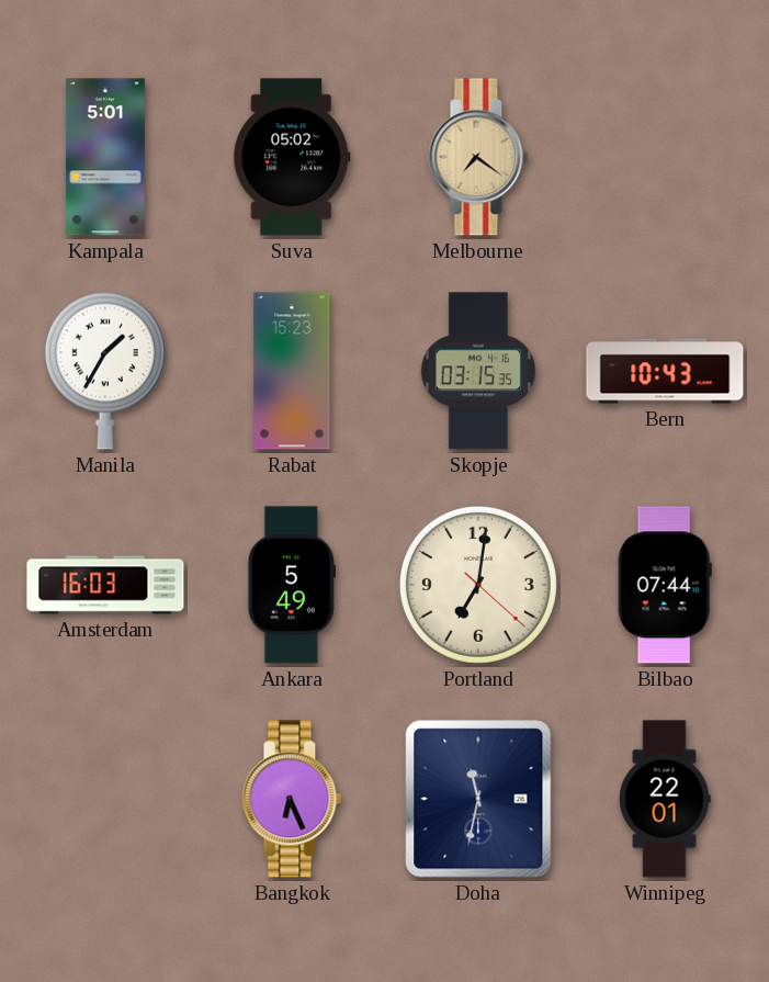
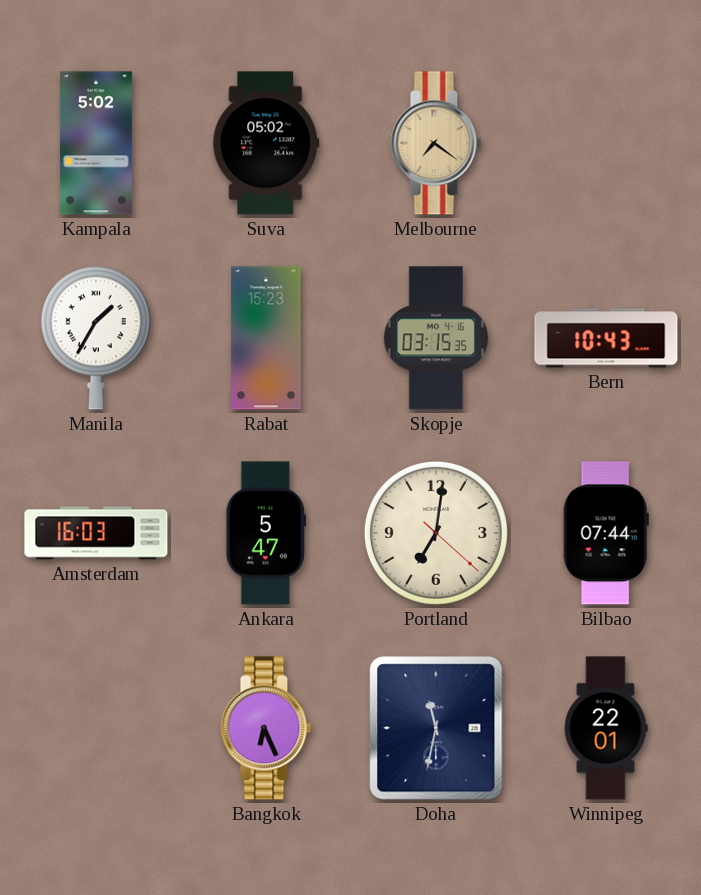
Kampala: 5:01 -> 5:02
Ankara: 5:49 -> 5:47
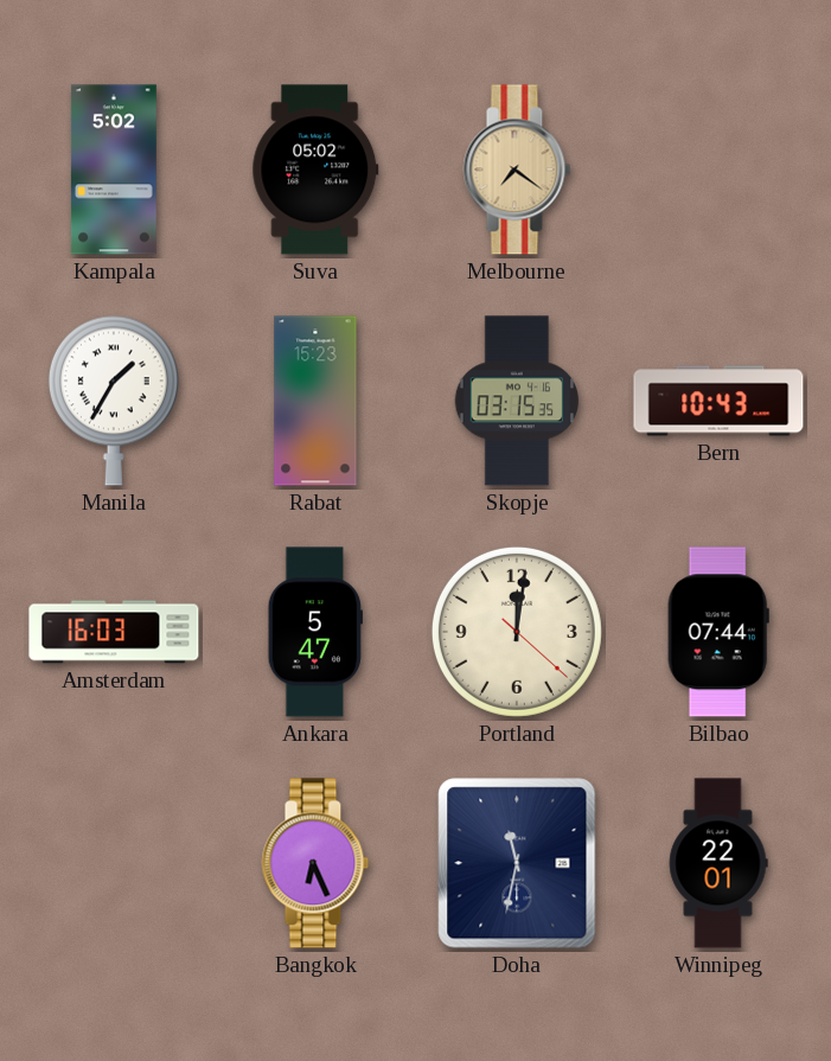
Portland: 7:01 -> 12:01
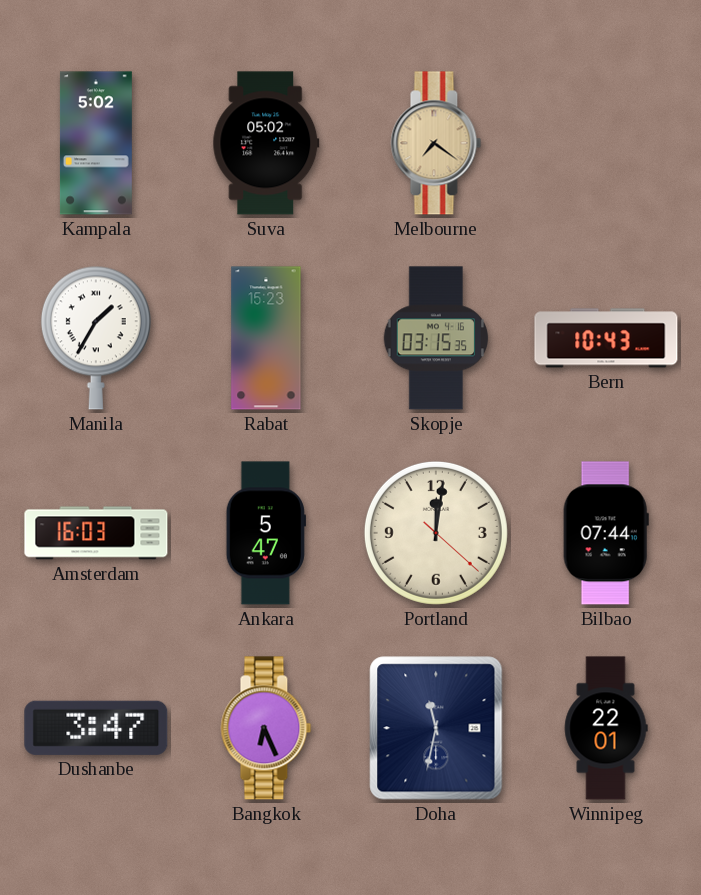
Dushanbe: none -> 3:47
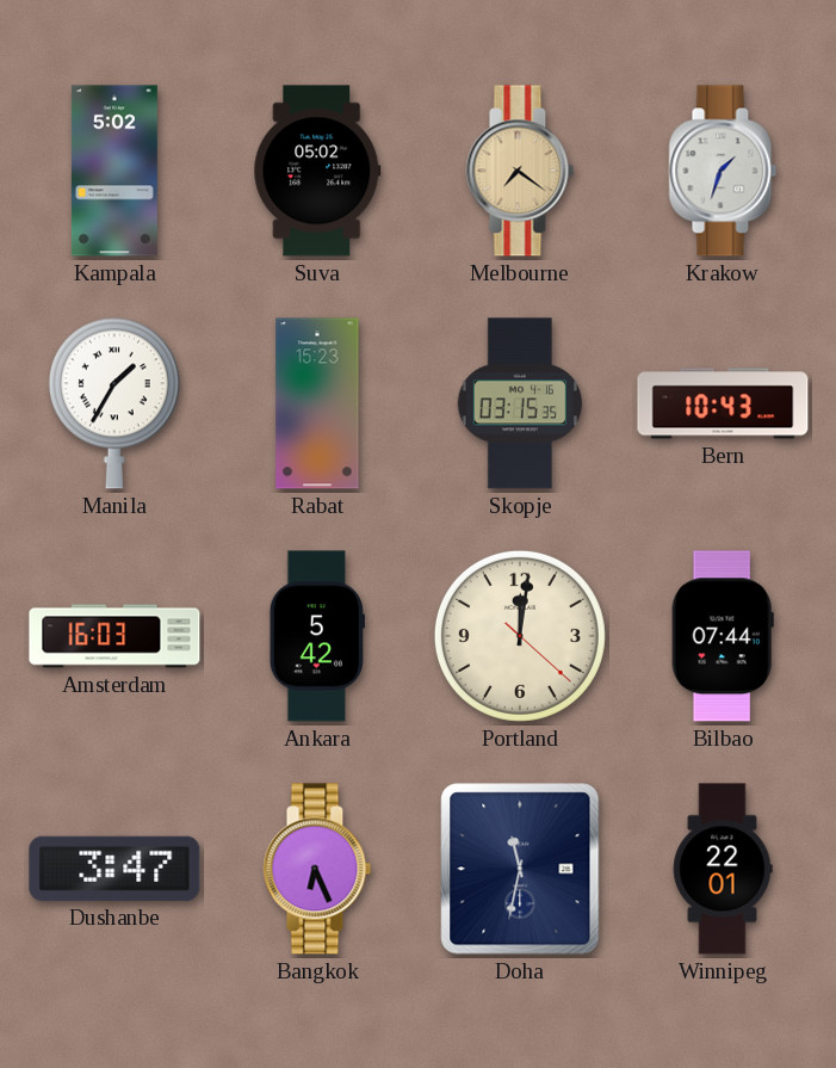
Krakow: none -> 1:33
Ankara: 5:47 -> 5:42
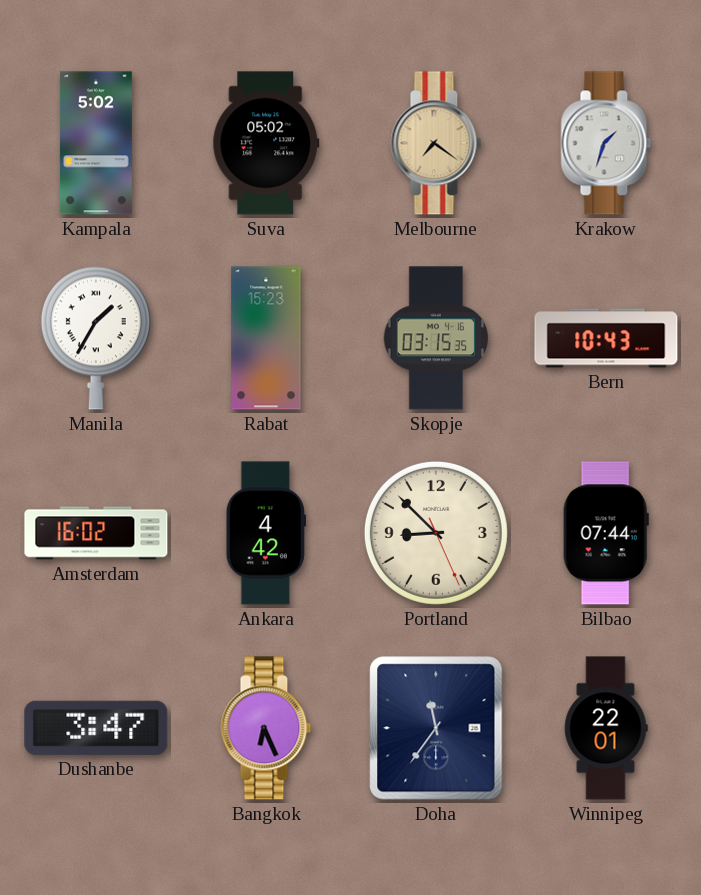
Amsterdam: 16:03 -> 16:02
Ankara: 5:42 -> 4:42
Portland: 12:01 -> 8:52
Doha: 11:32 -> 11:36
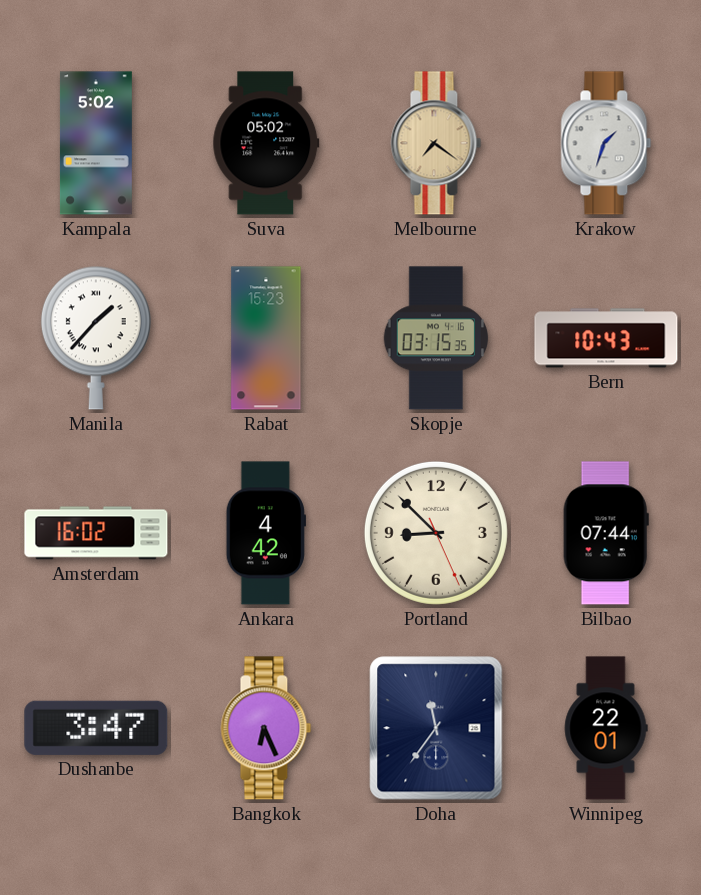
Manila: 1:35 -> 1:37
